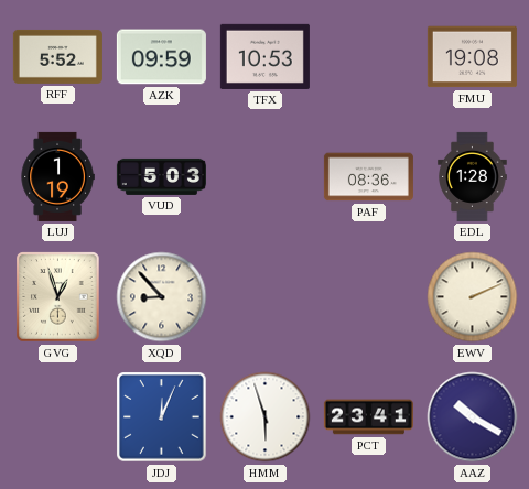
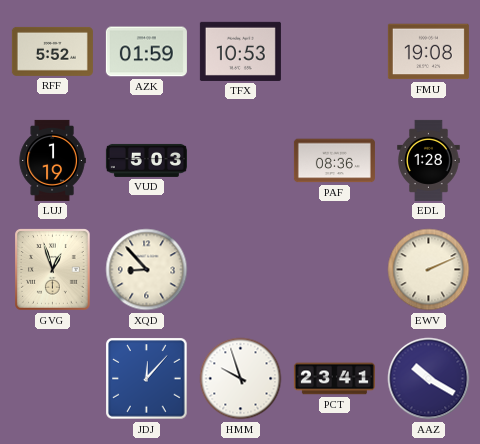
AZK: 09:59 -> 01:59
JDJ: 12:04 -> 12:07
HMM: 5:57 -> 9:57
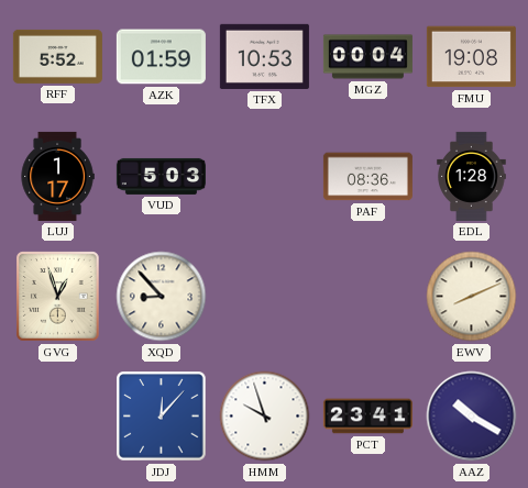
MGZ: none -> 00:04
LUJ: 1:19 -> 1:17
EWV: 2:11 -> 8:11
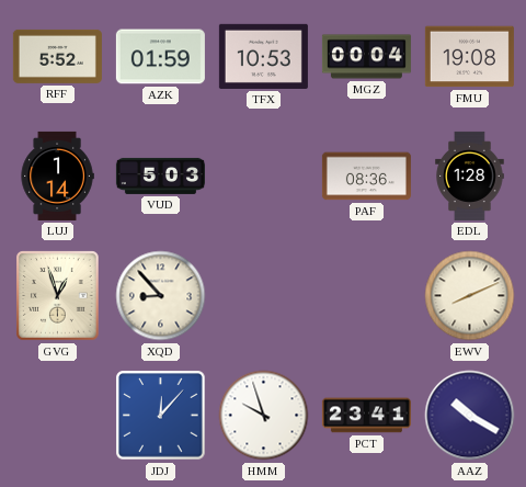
LUJ: 1:17 -> 1:14
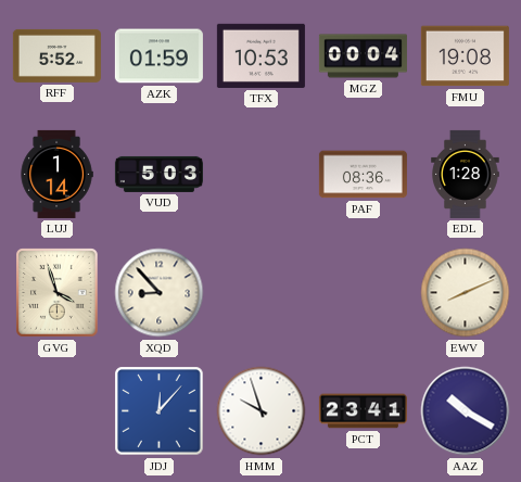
GVG: 12:57 -> 3:57
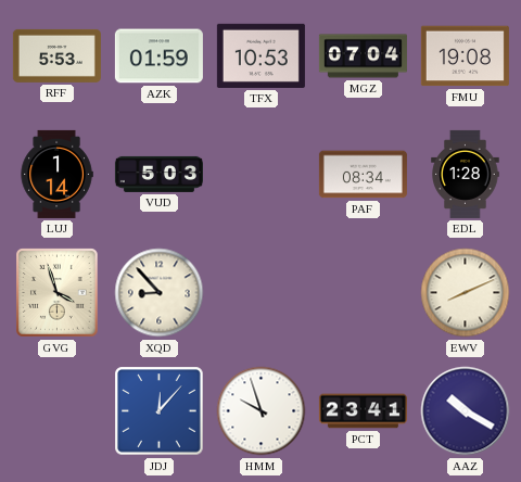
RFF: 5:52 -> 5:53
MGZ: 00:04 -> 07:04
PAF: 08:36 -> 08:34
